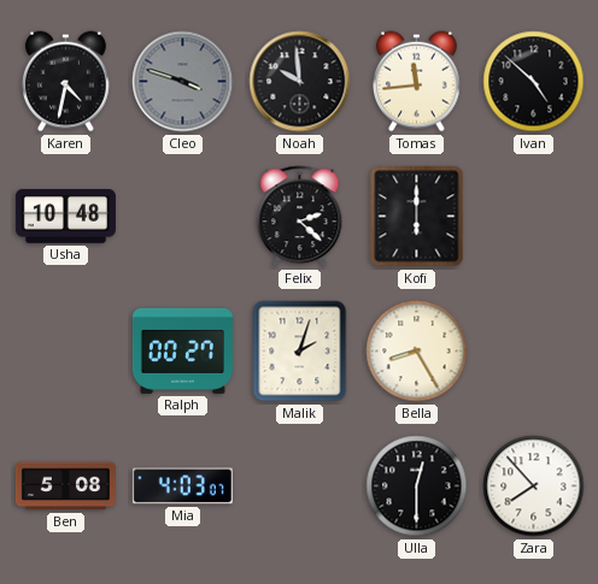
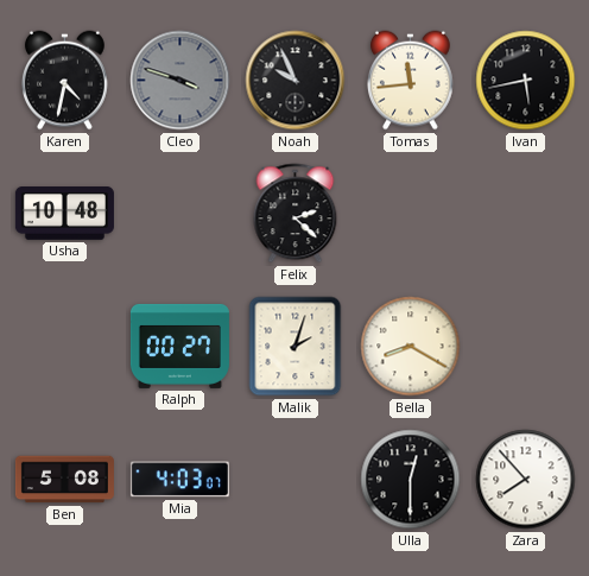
Noah: 9:59 -> 9:56
Ivan: 4:52 -> 5:43
Kofi: 6:00 -> none
Bella: 8:25 -> 8:20
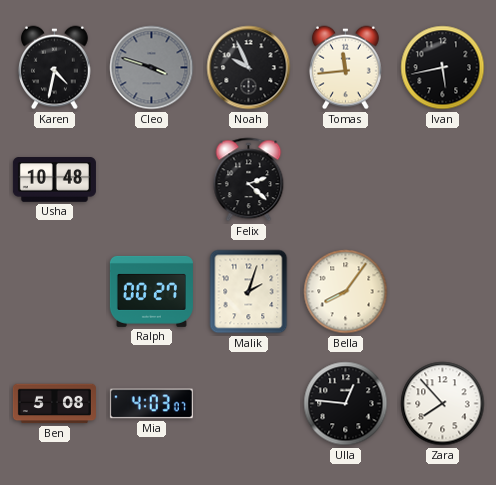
Bella: 8:20 -> 8:06
Ulla: 12:30 -> 12:46
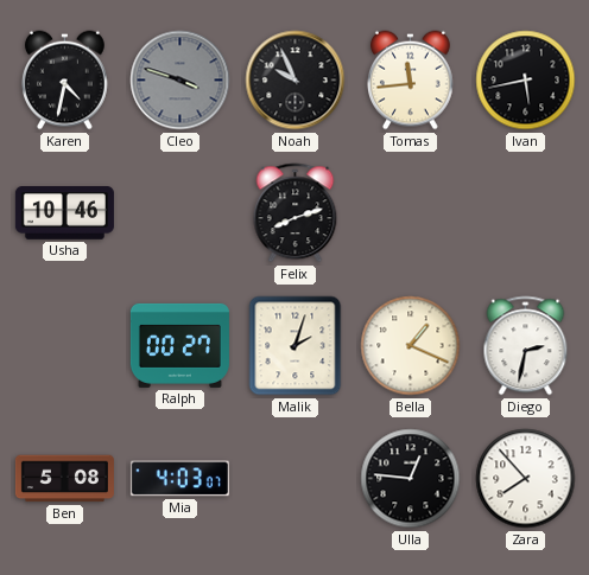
Usha: 10:48 -> 10:46
Felix: 2:22 -> 8:12
Bella: 8:06 -> 1:19
Diego: none -> 2:32
